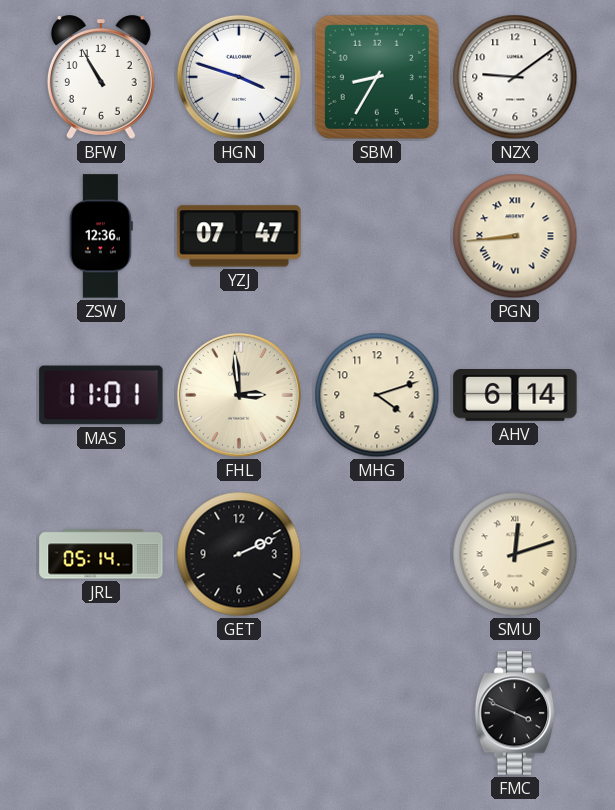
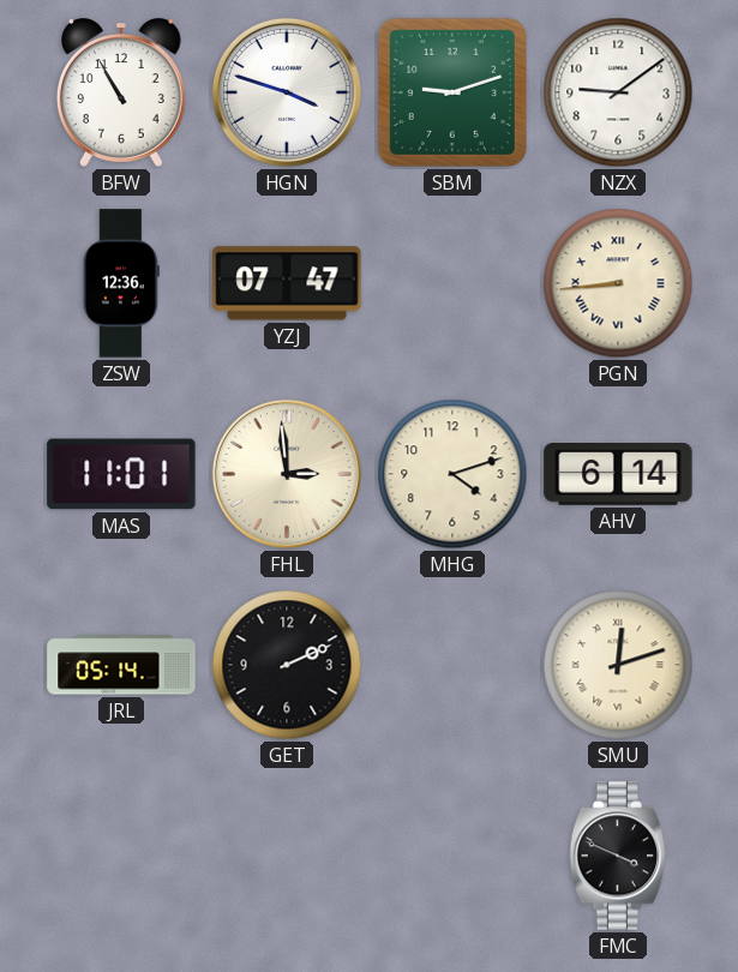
SBM: 8:35 -> 9:12
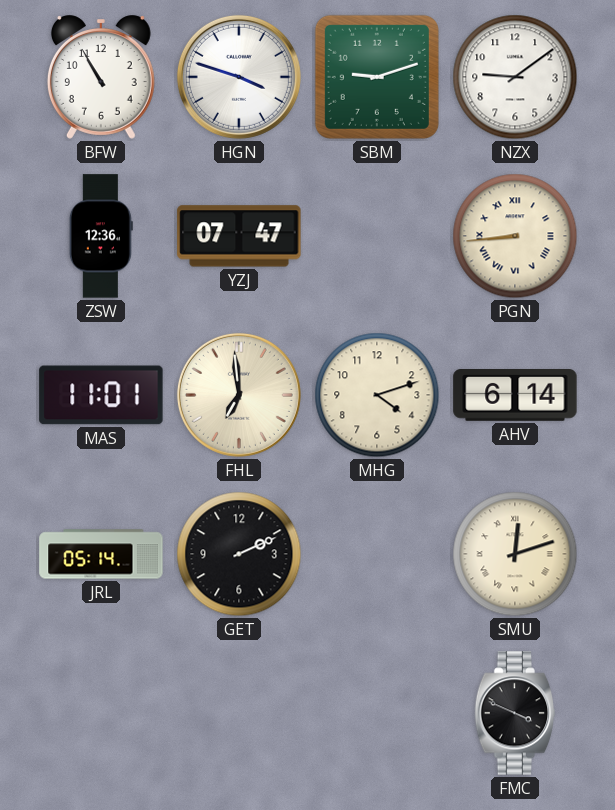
FHL: 2:59 -> 6:59
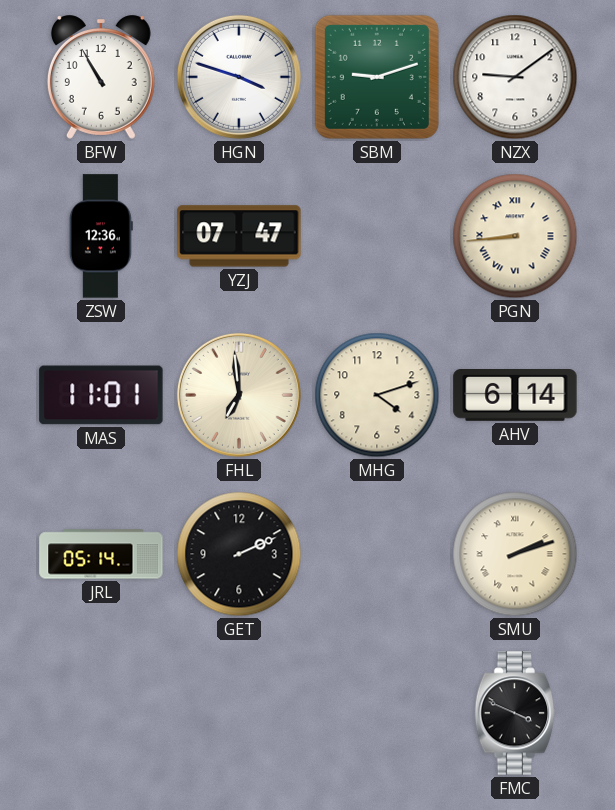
SMU: 12:12 -> 2:12
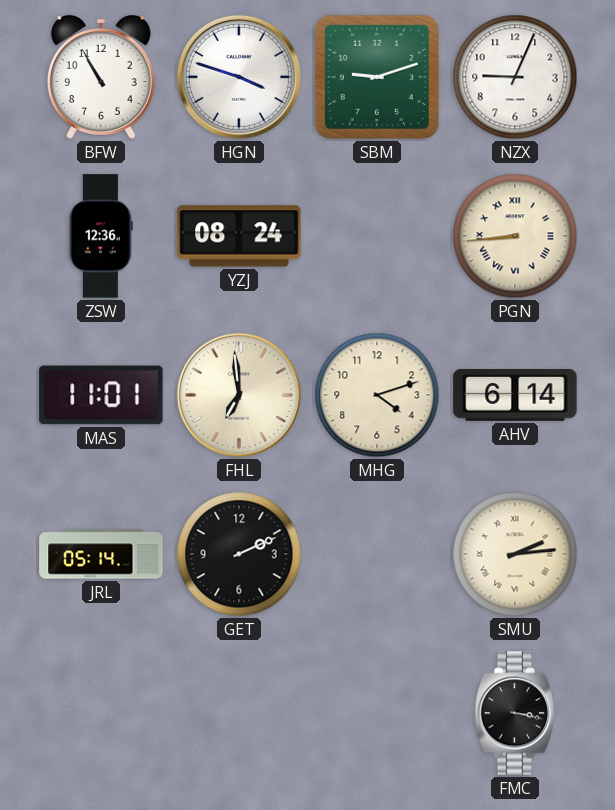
NZX: 9:09 -> 9:04
YZJ: 07:47 -> 08:24
SMU: 2:12 -> 2:14
FMC: 3:49 -> 3:17
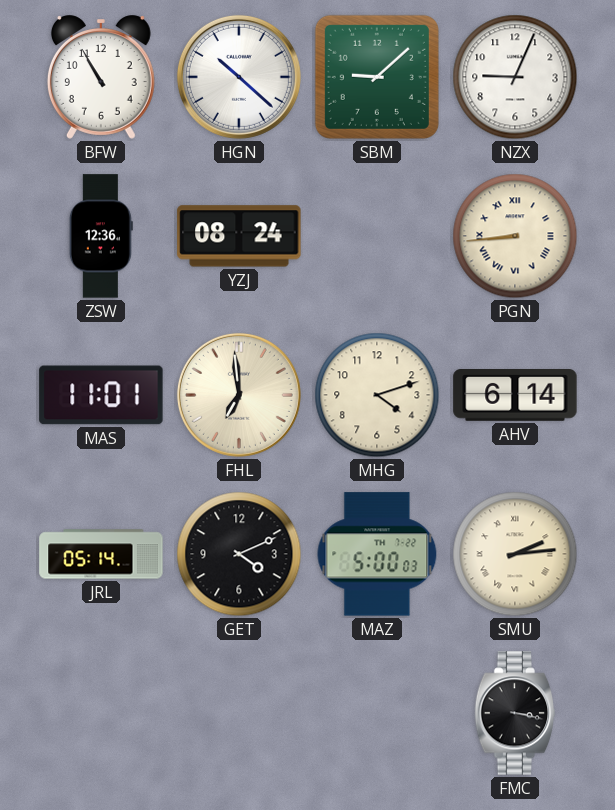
HGN: 3:48 -> 10:22
SBM: 9:12 -> 9:08
GET: 2:11 -> 4:11
MAZ: none -> 5:00
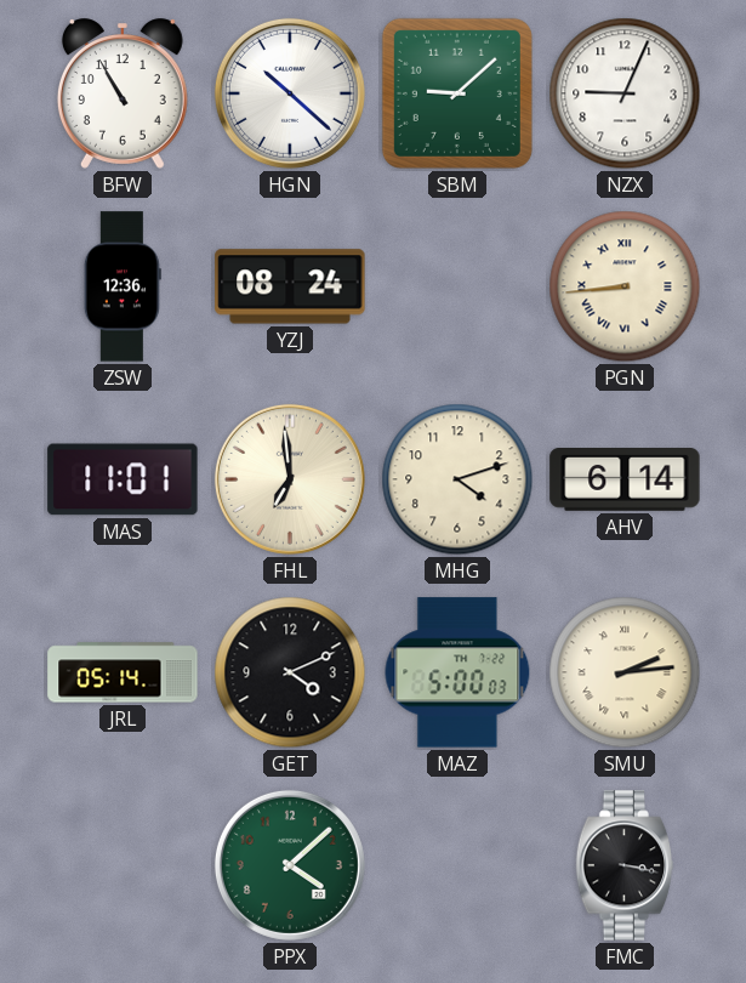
PPX: none -> 4:08
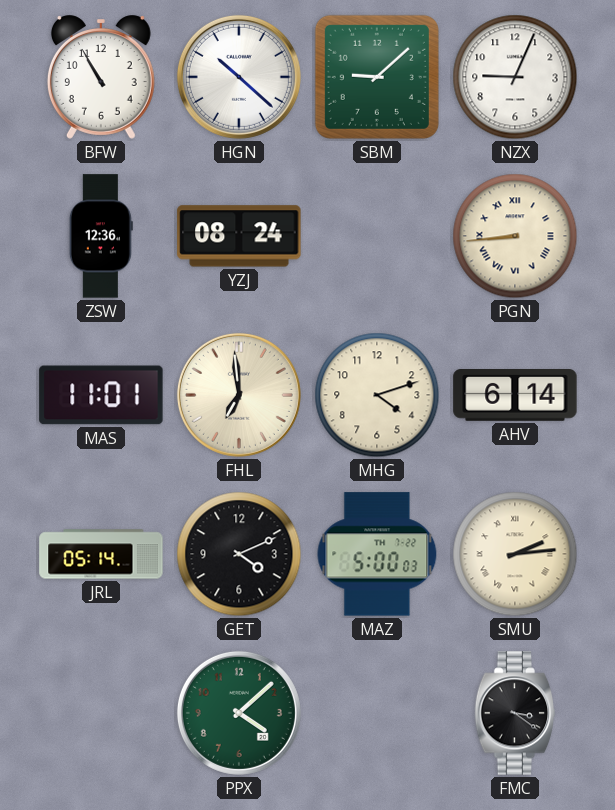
FMC: 3:17 -> 3:21
